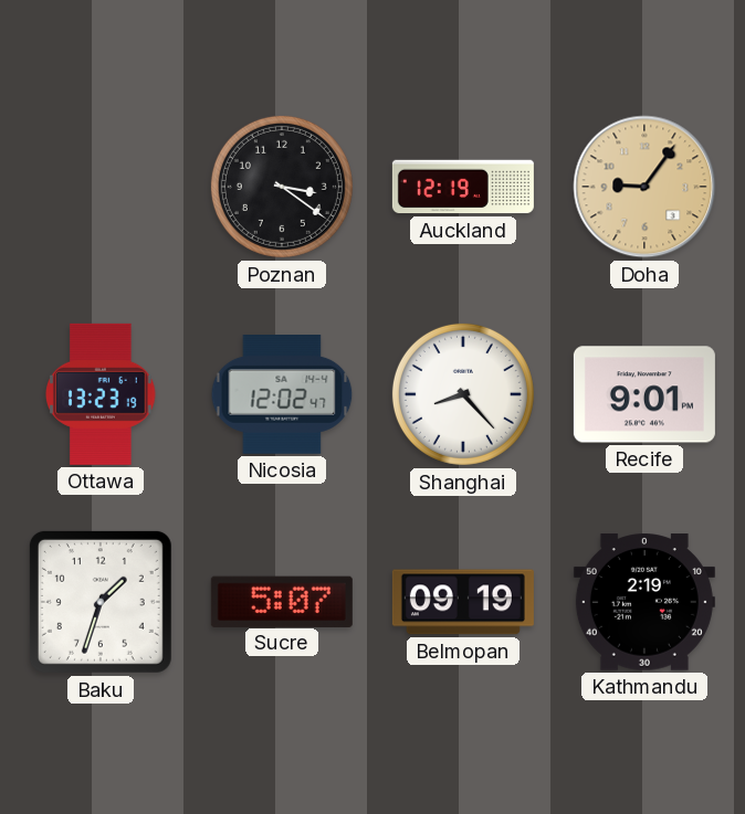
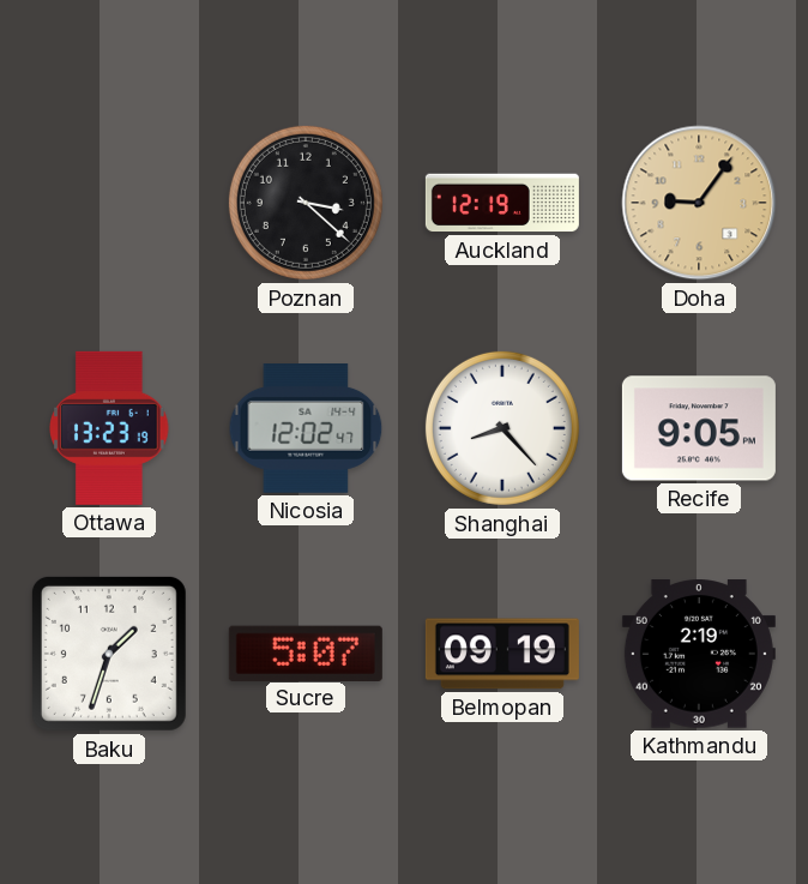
Poznan: 3:21 -> 3:22
Recife: 9:01 -> 9:05
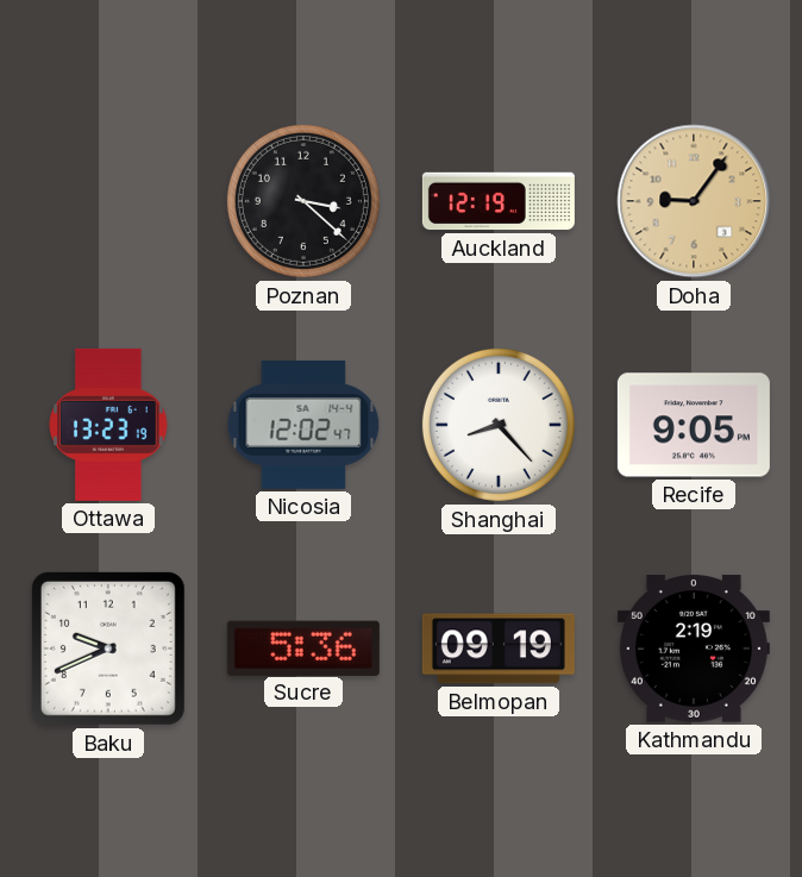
Baku: 1:33 -> 9:41
Sucre: 5:07 -> 5:36
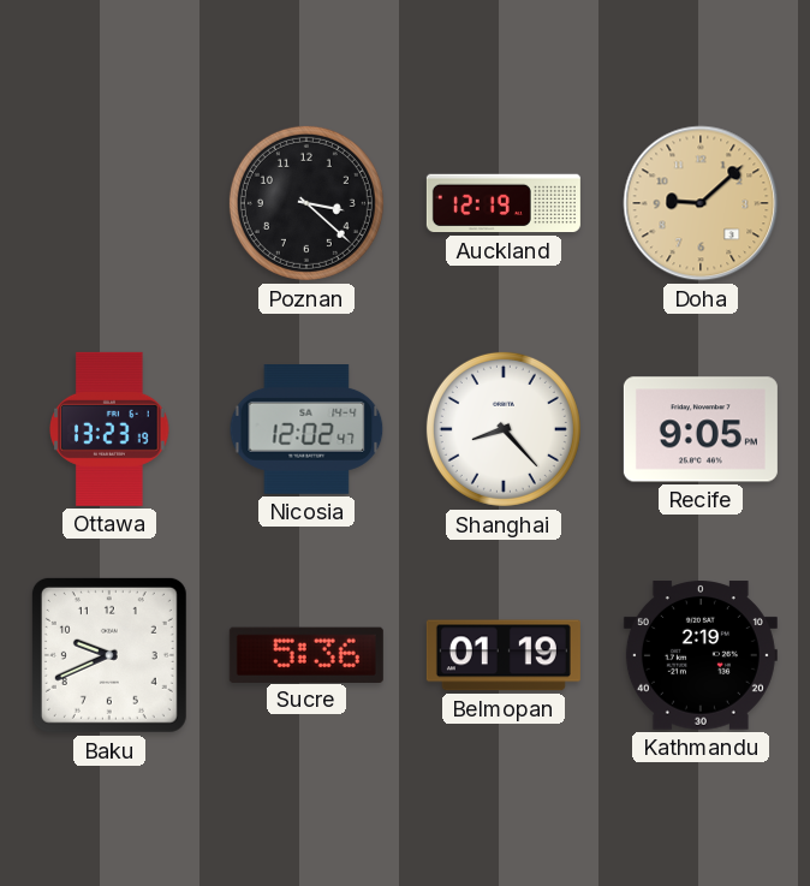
Doha: 9:06 -> 9:08
Belmopan: 09:19 -> 01:19
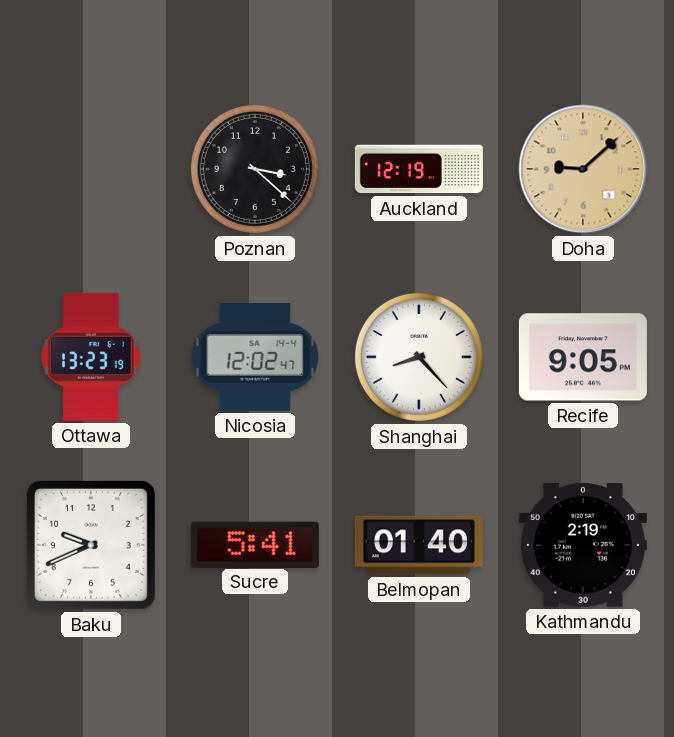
Sucre: 5:36 -> 5:41
Belmopan: 01:19 -> 01:40
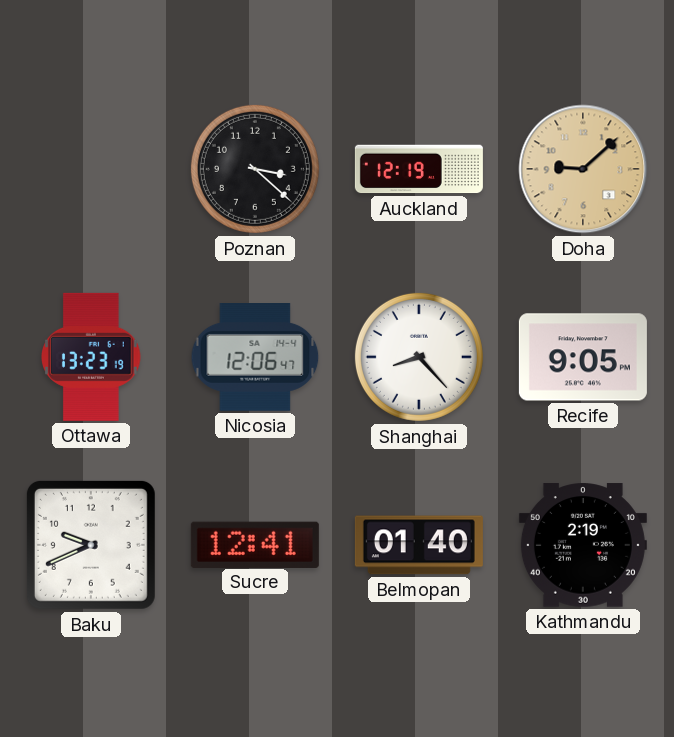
Nicosia: 12:02 -> 12:06
Sucre: 5:41 -> 12:41
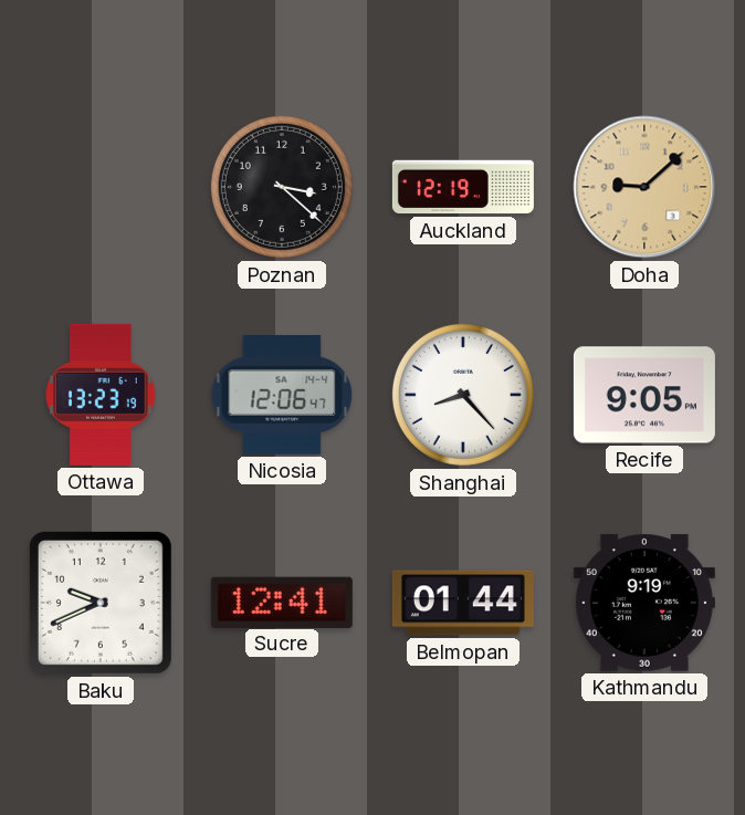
Belmopan: 01:40 -> 01:44
Kathmandu: 2:19 -> 9:19
